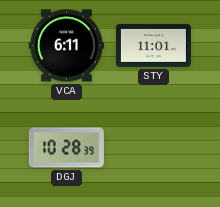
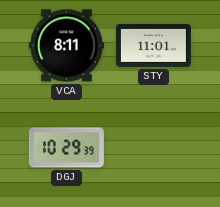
VCA: 6:11 -> 8:11
DGJ: 10:28 -> 10:29
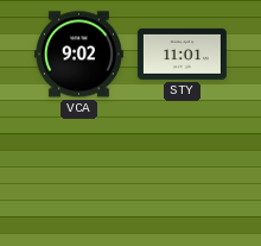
VCA: 8:11 -> 9:02
DGJ: 10:29 -> none
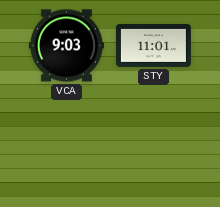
VCA: 9:02 -> 9:03
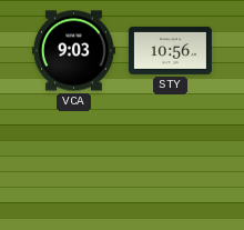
STY: 11:01 -> 10:56
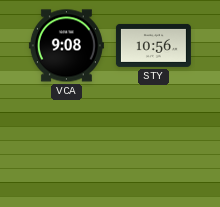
VCA: 9:03 -> 9:08
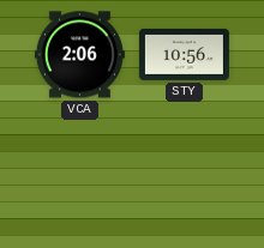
VCA: 9:08 -> 2:06
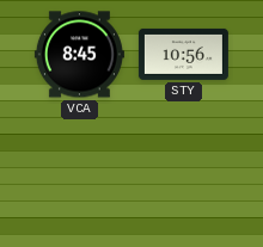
VCA: 2:06 -> 8:45
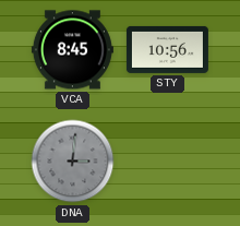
DNA: none -> 3:01
